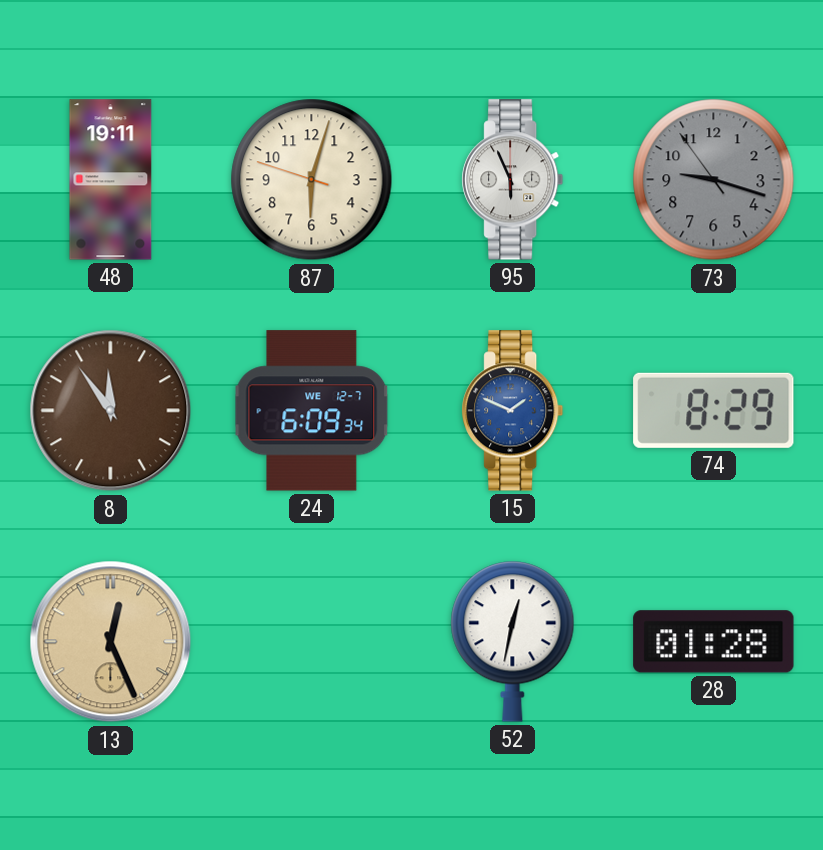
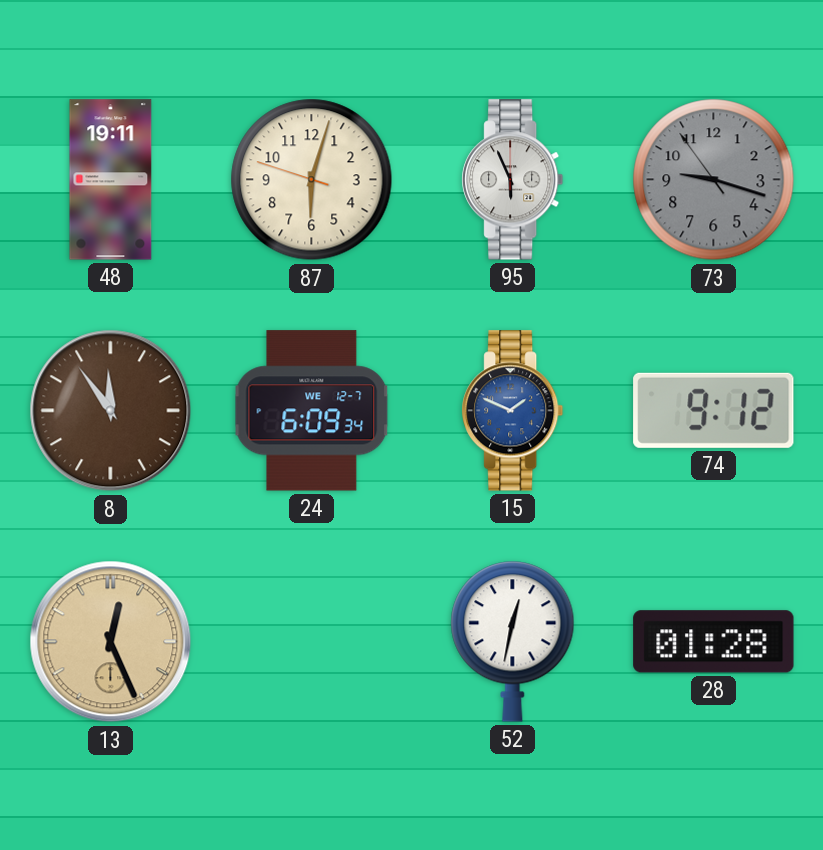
74: 8:29 -> 9:12
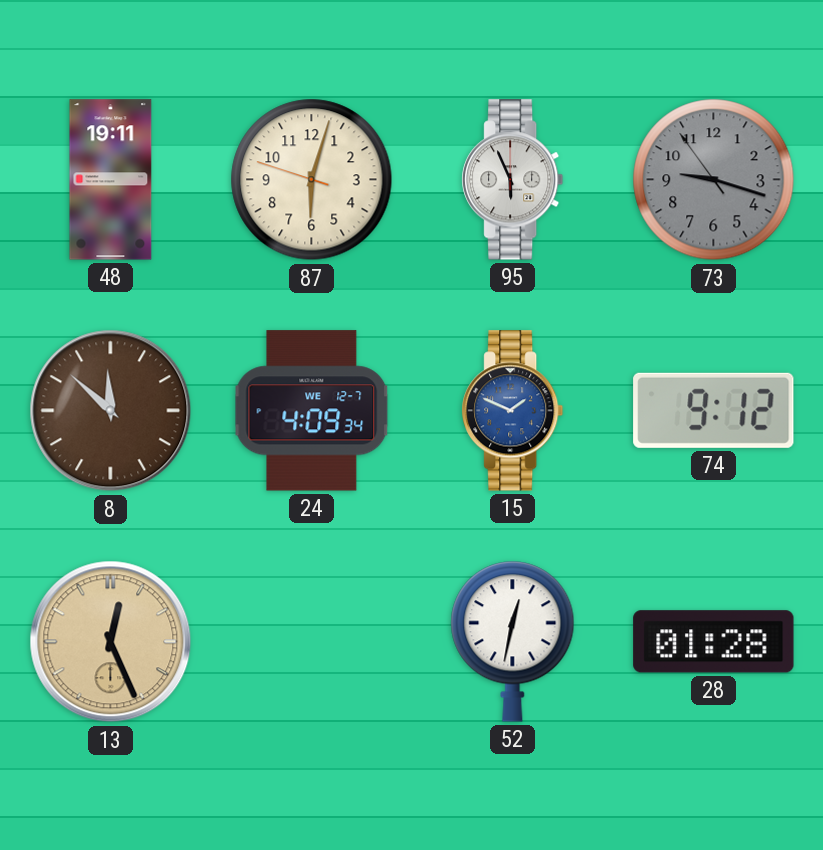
8: 11:54 -> 11:52
24: 6:09 -> 4:09
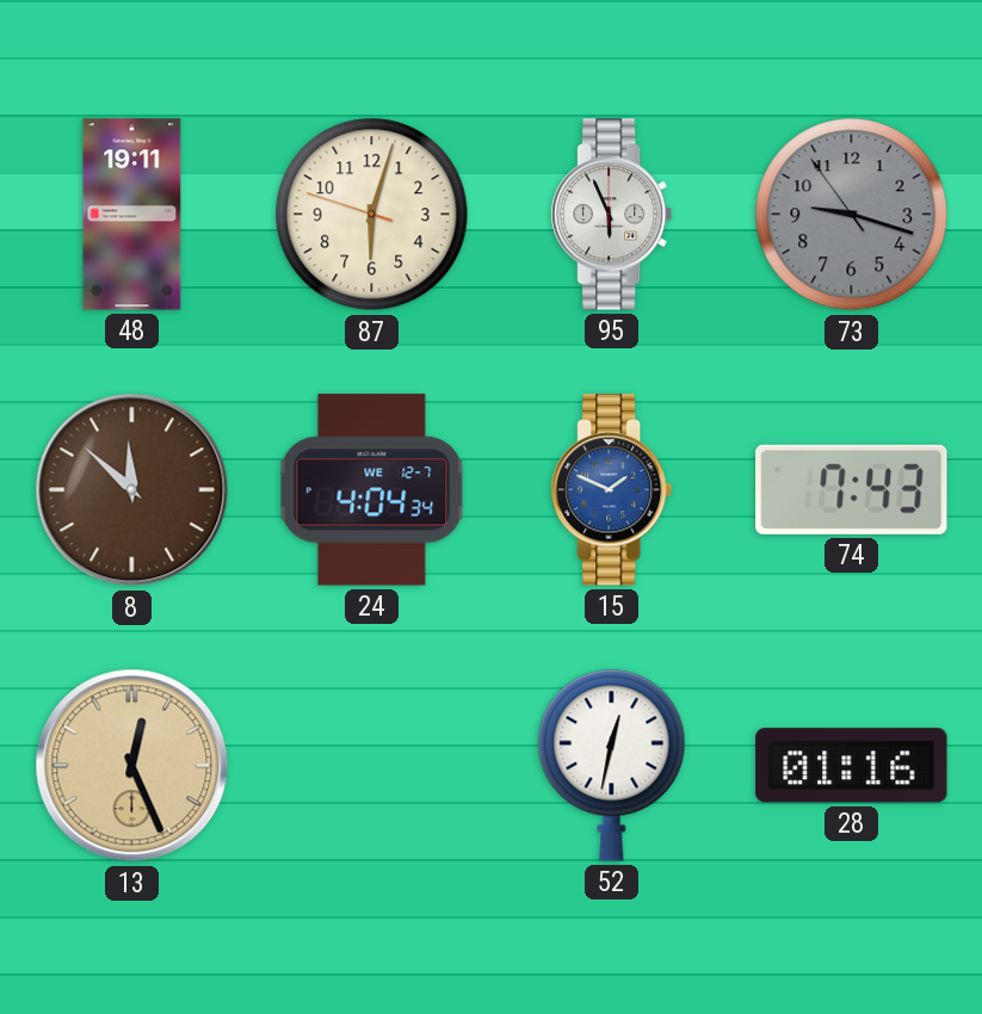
24: 4:09 -> 4:04
74: 9:12 -> 7:43
28: 01:28 -> 01:16
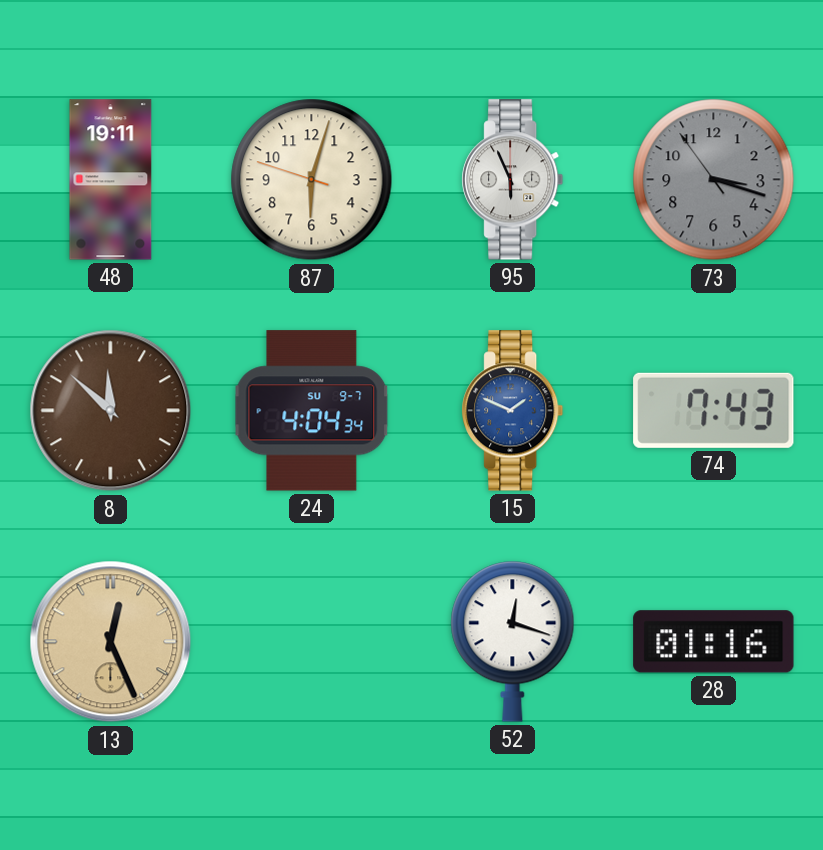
73: 9:17 -> 3:17
24 date: WE 12-7 -> SU 9-7
52: 12:32 -> 12:18
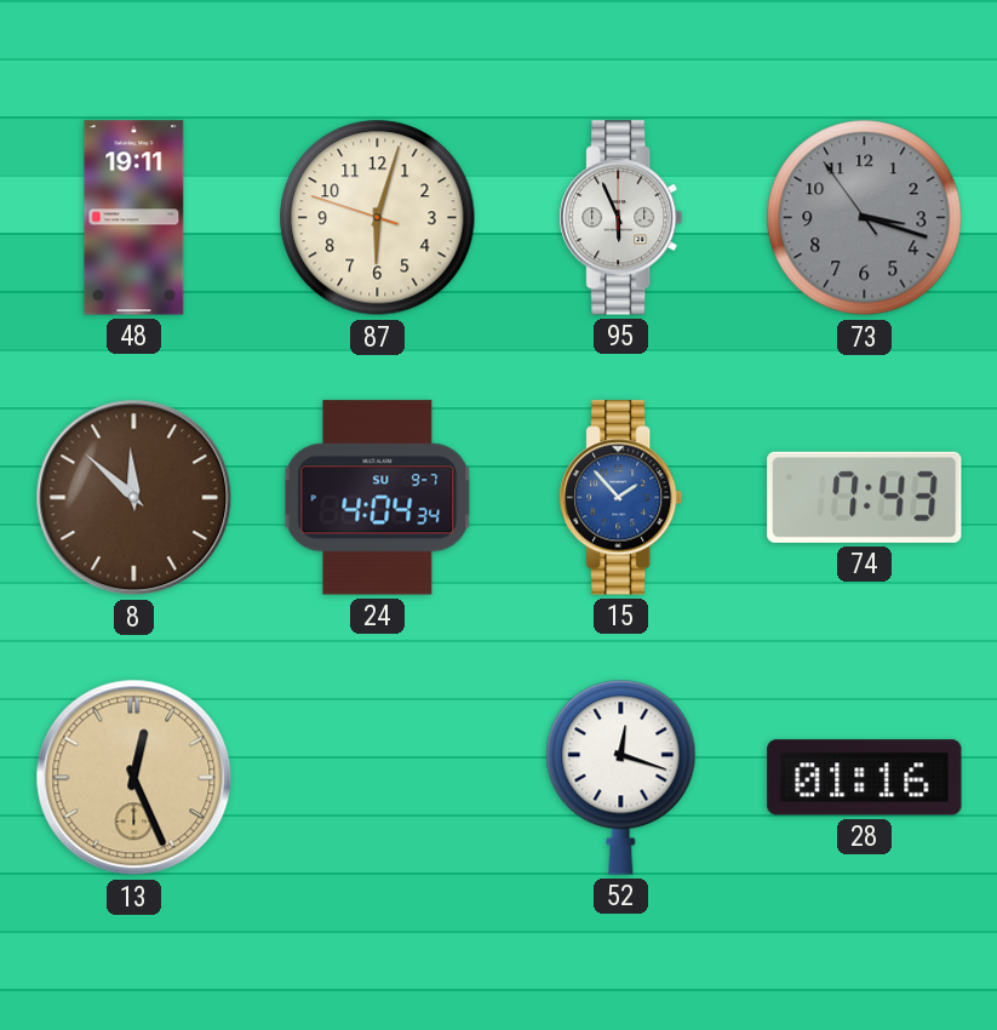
15: 1:49 -> 1:53
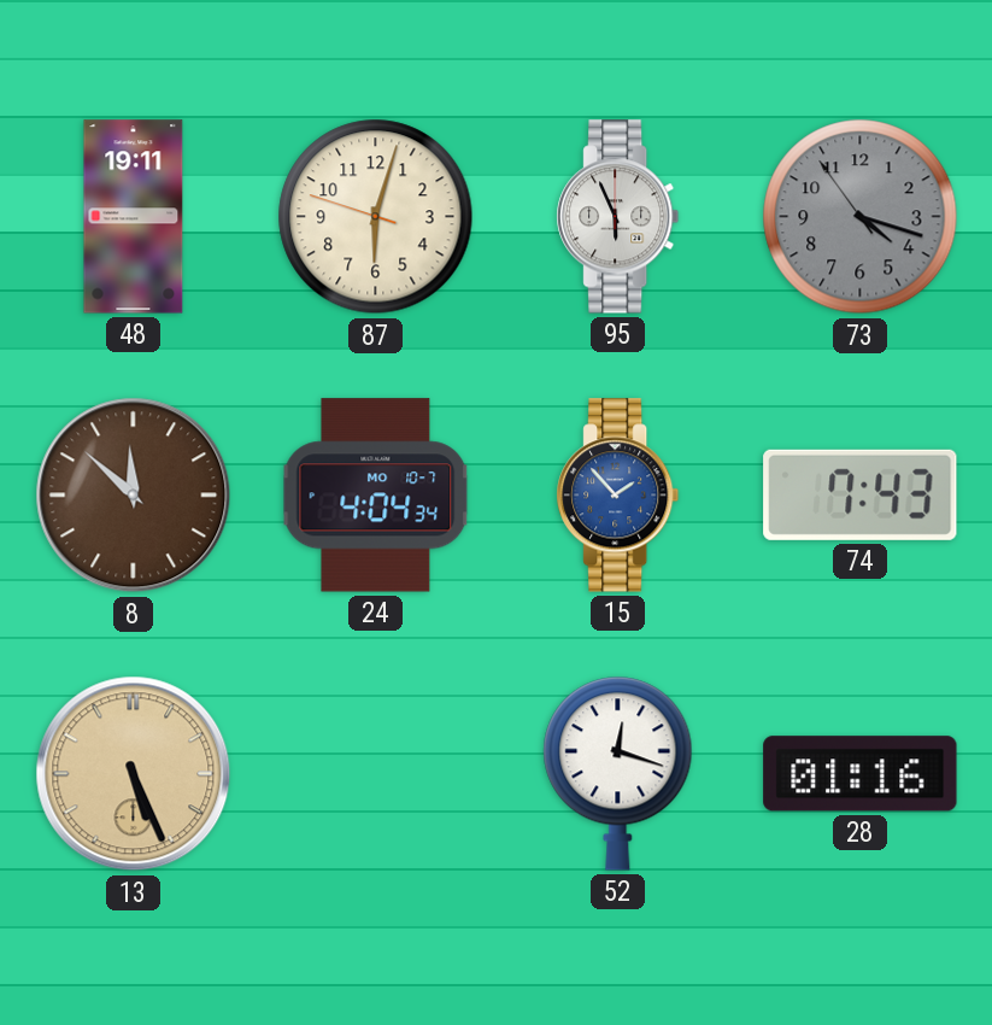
73: 3:17 -> 4:17
24 date: SU 9-7 -> MO 10-7
13: 12:26 -> 5:26
